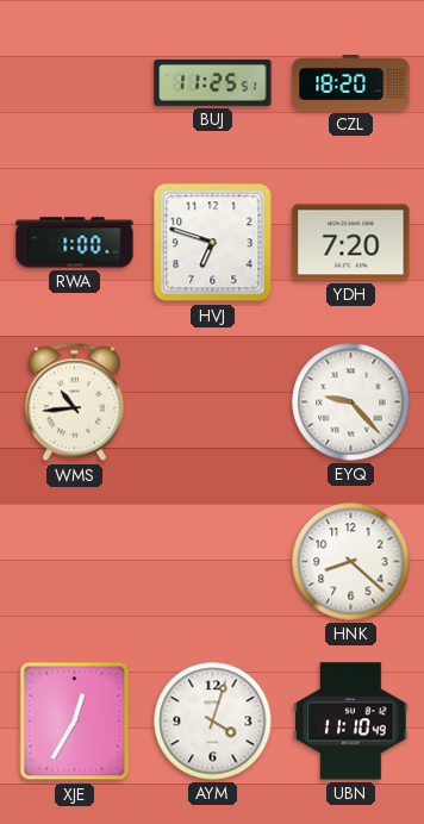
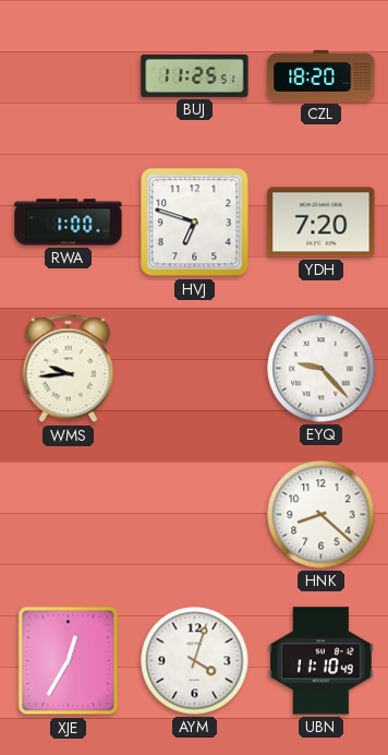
WMS: 10:44 -> 9:44
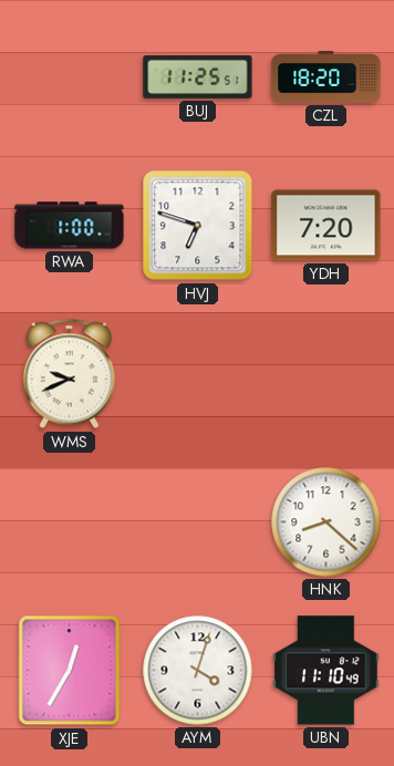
WMS: 9:44 -> 9:41
EYQ: 9:23 -> none
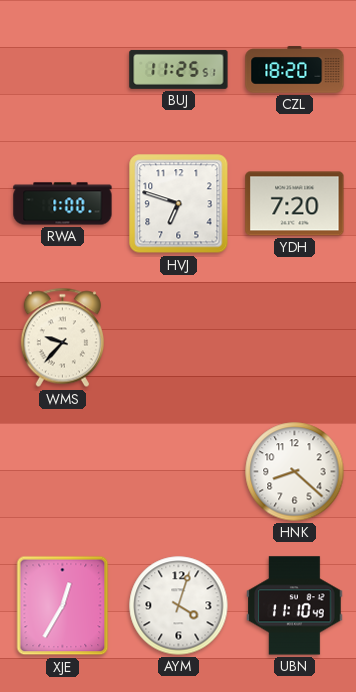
WMS: 9:41 -> 9:37
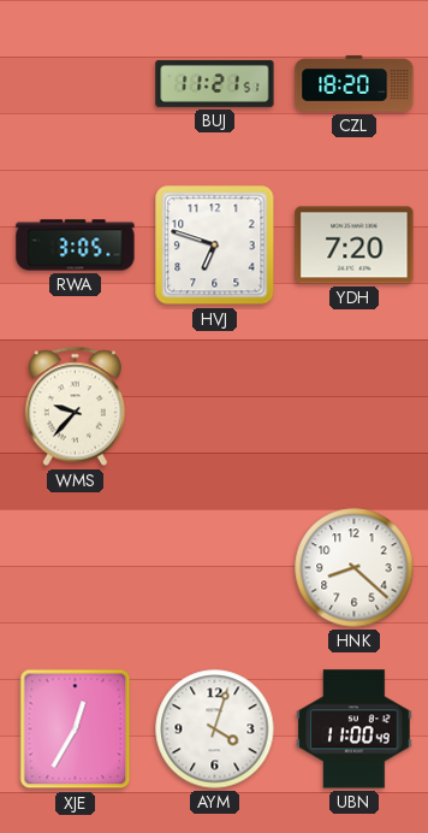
BUJ: 11:25 -> 11:21
RWA: 1:00 -> 3:05
UBN: 11:10 -> 11:00
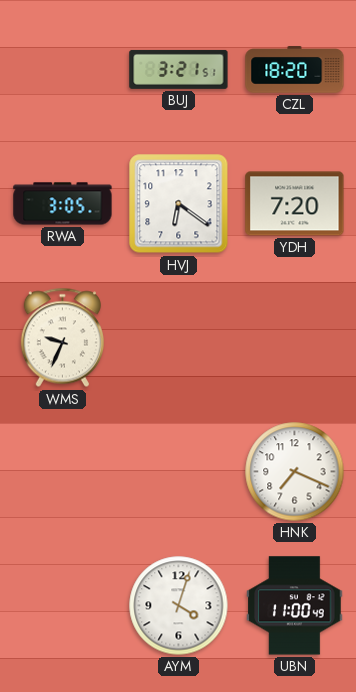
BUJ: 11:21 -> 3:21
HVJ: 6:48 -> 6:21
WMS: 9:37 -> 9:34
HNK: 8:22 -> 7:19
XJE: 12:35 -> none
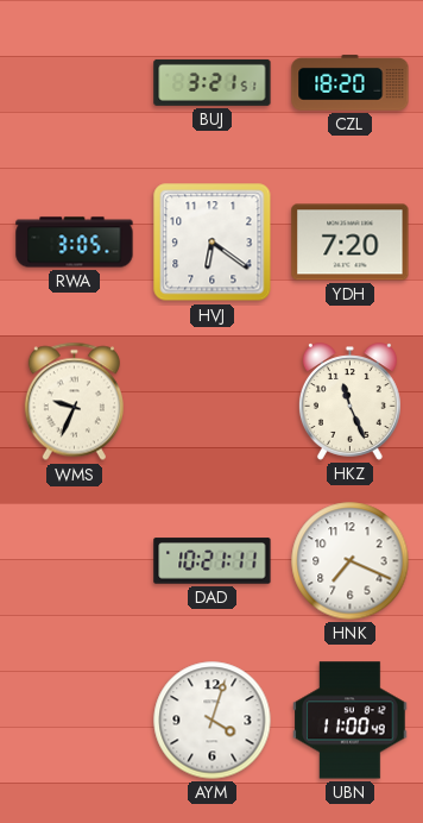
HKZ: none -> 11:26
DAD: none -> 10:21
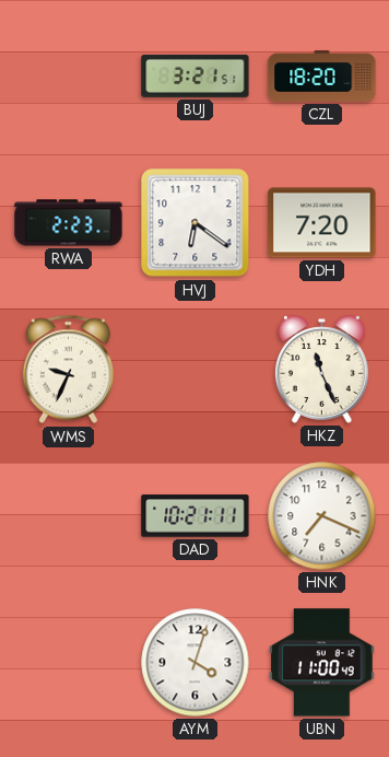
RWA: 3:05 -> 2:23
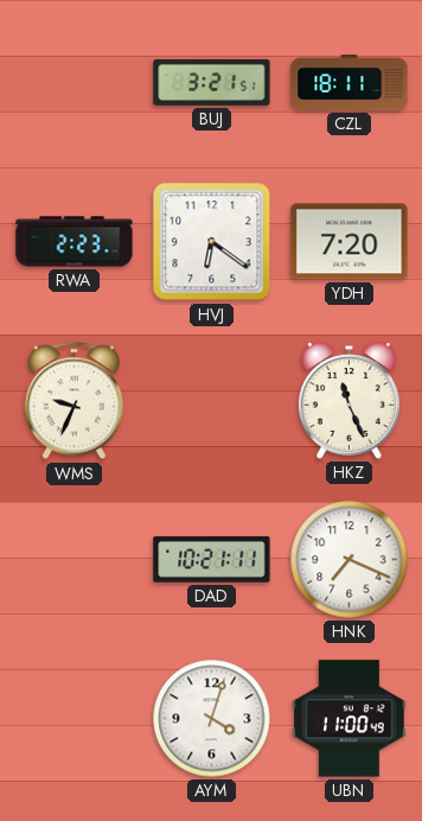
CZL: 18:20 -> 18:11
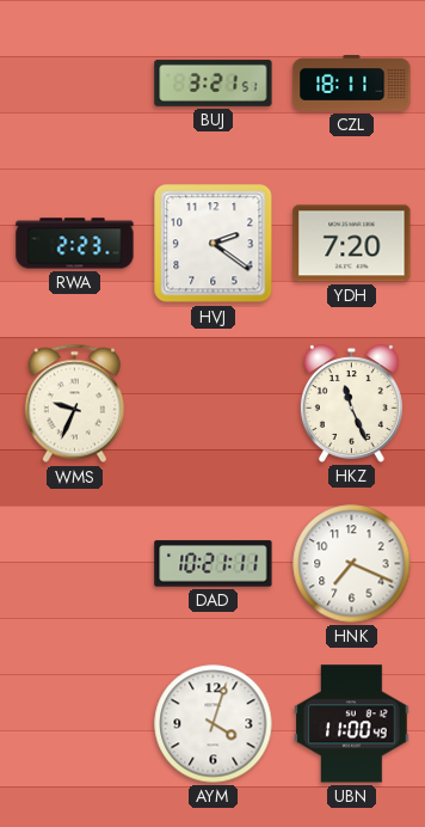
HVJ: 6:21 -> 2:21
